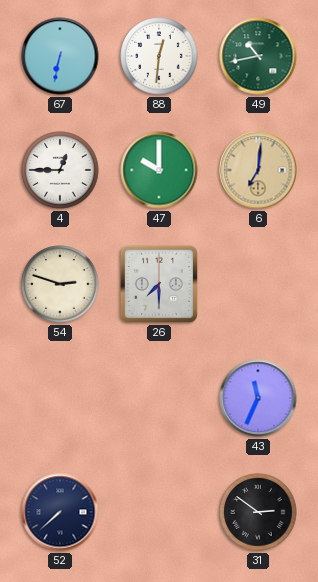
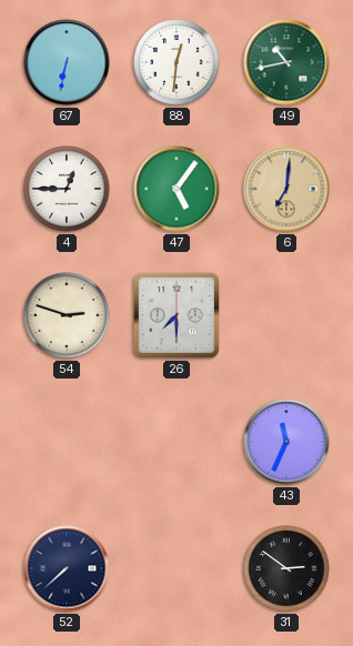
47: 10:00 -> 5:06
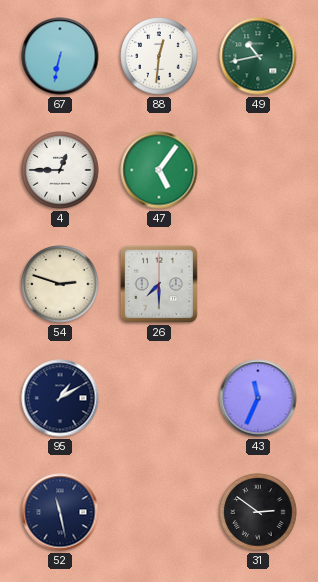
6: 7:01 -> none
95: none -> 1:10
52: 7:38 -> 11:28
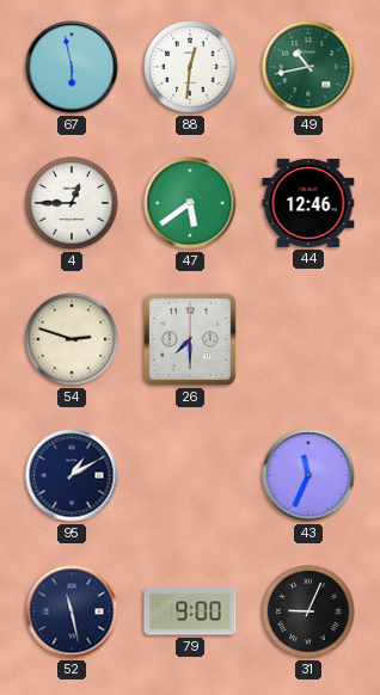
67: 6:32 -> 5:58
47: 5:06 -> 5:39
44: none -> 12:46
79: none -> 9:00
31: 2:51 -> 9:04
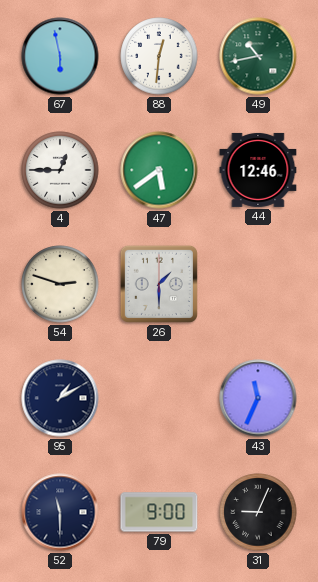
26: 7:30 -> 1:30
52: 11:28 -> 11:30
